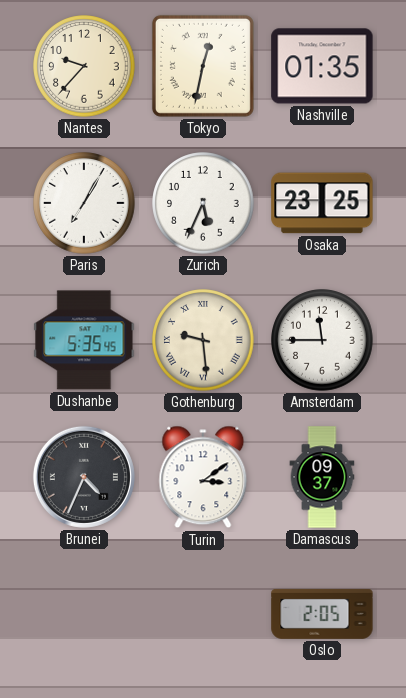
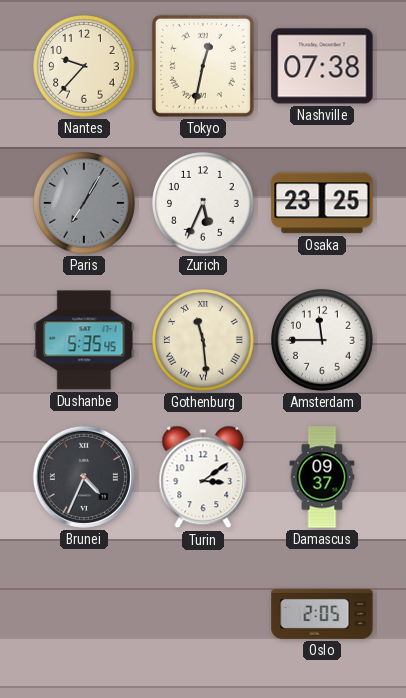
Nashville: 01:35 -> 07:38
Paris dial: white -> grey
Gothenburg: 9:29 -> 11:29
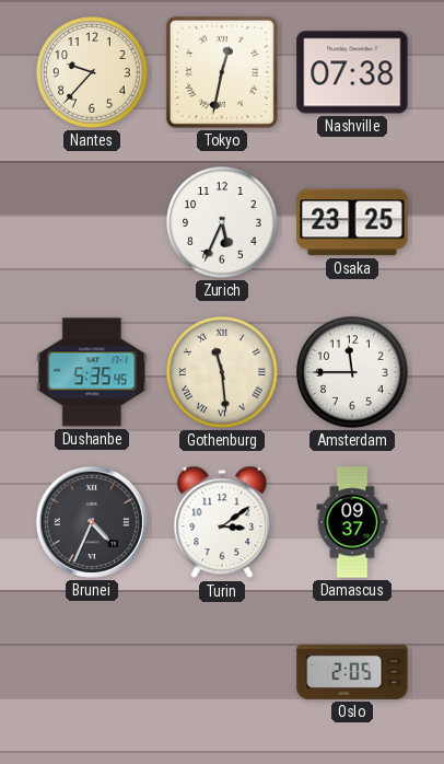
Paris: 7:05 -> none
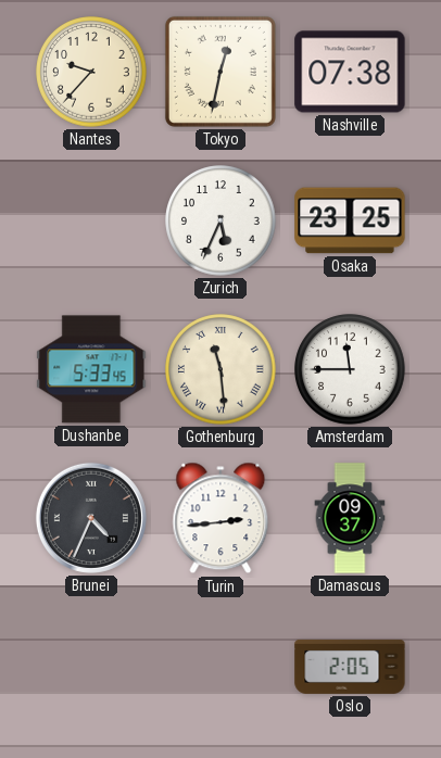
Dushanbe: 5:35 -> 5:33
Turin: 3:09 -> 2:44
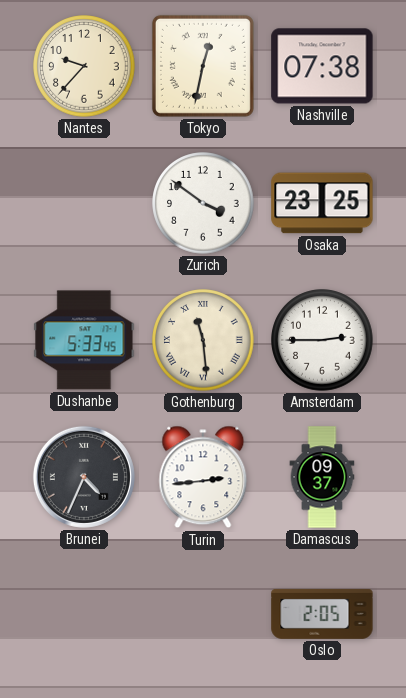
Zurich: 5:34 -> 3:51
Amsterdam: 11:45 -> 2:45
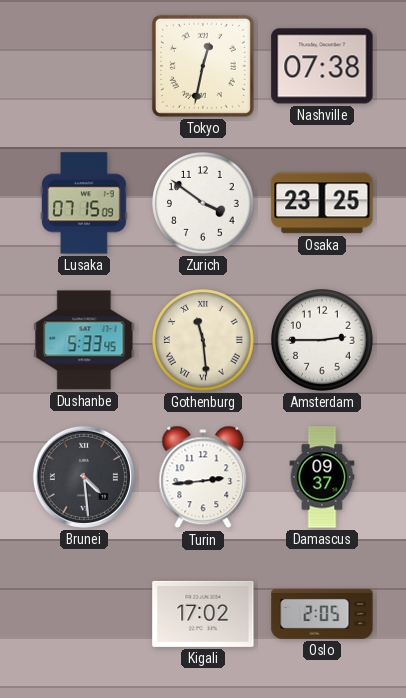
Nantes: 9:37 -> none
Lusaka: none -> 07:15
Brunei: 4:34 -> 4:29
Kigali: none -> 17:02
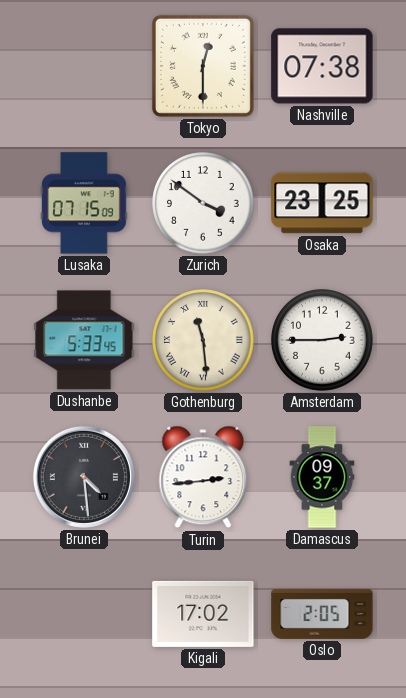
Tokyo: 12:32 -> 12:30
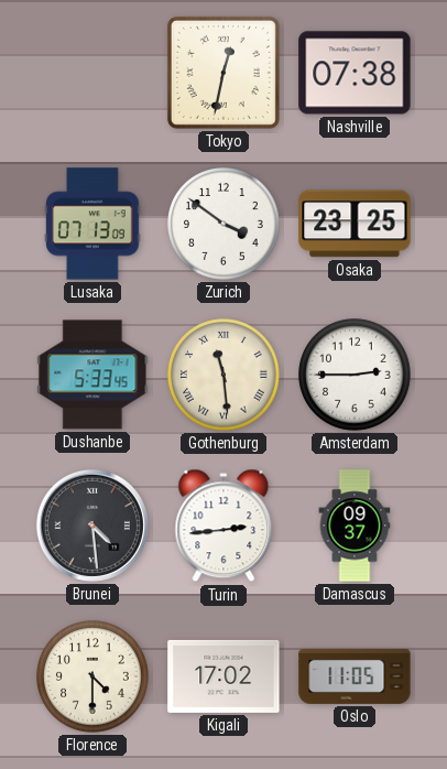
Tokyo: 12:30 -> 12:32
Lusaka: 07:15 -> 07:13
Florence: none -> 4:30
Oslo: 2:05 -> 11:05
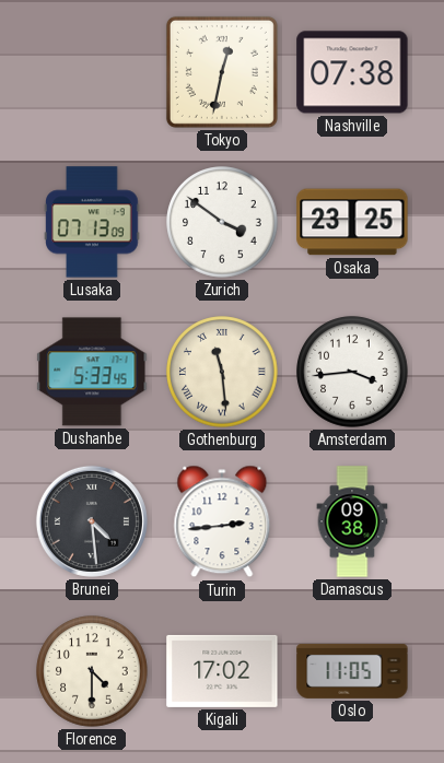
Amsterdam: 2:45 -> 3:44
Damascus: 09:37 -> 09:38
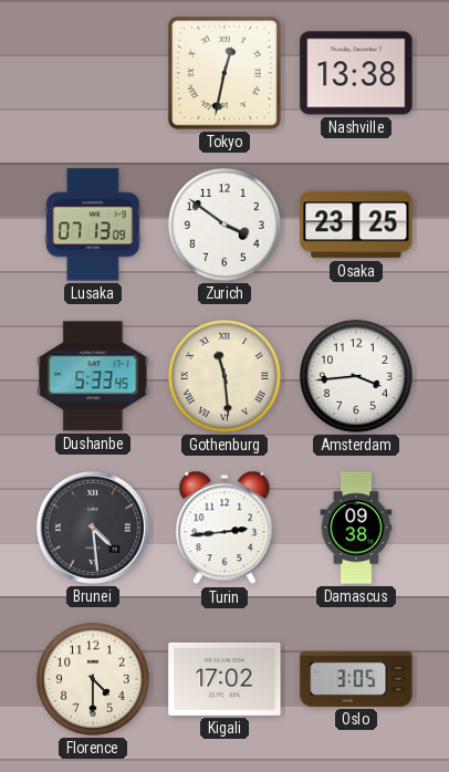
Nashville: 07:38 -> 13:38
Oslo: 11:05 -> 3:05
